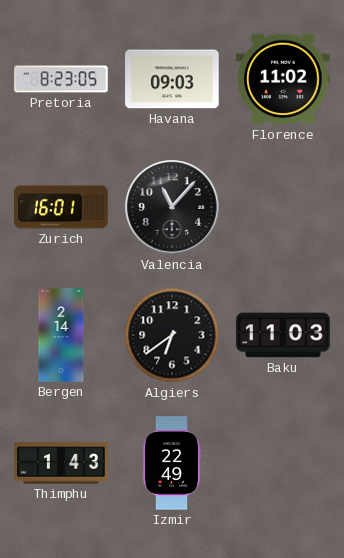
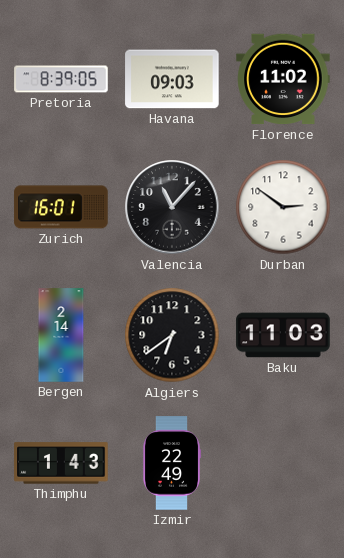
Pretoria: 8:23 -> 8:39
Durban: none -> 2:51
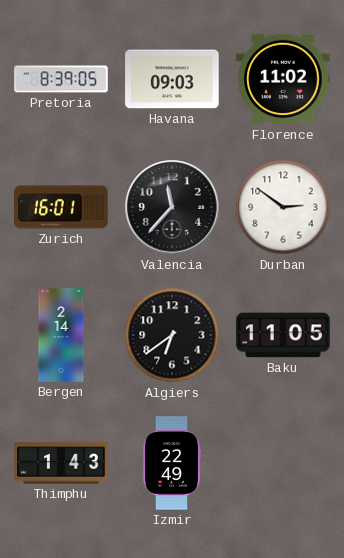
Valencia: 11:07 -> 11:37
Baku: 11:03 -> 11:05
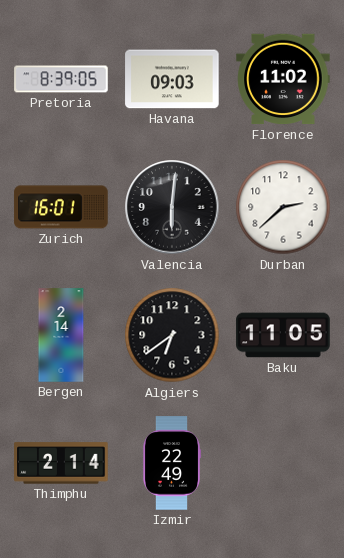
Valencia: 11:37 -> 6:01
Durban: 2:51 -> 2:38
Thimphu: 1:43 -> 2:14
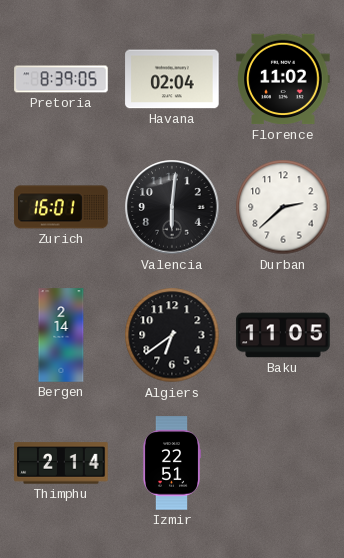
Havana: 09:03 -> 02:04
Izmir: 22:49 -> 22:51
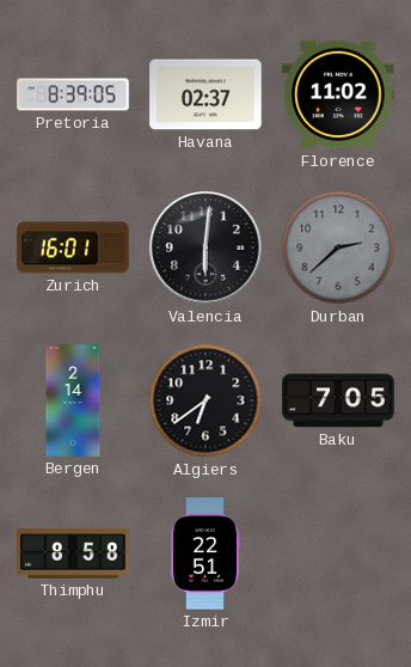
Havana: 02:04 -> 02:37
Durban dial: white -> grey
Baku: 11:05 -> 7:05
Thimphu: 2:14 -> 8:58
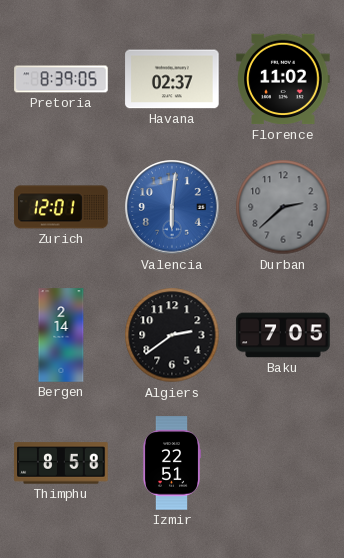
Zurich: 16:01 -> 12:01
Valencia dial: black -> blue
Algiers: 6:39 -> 2:39
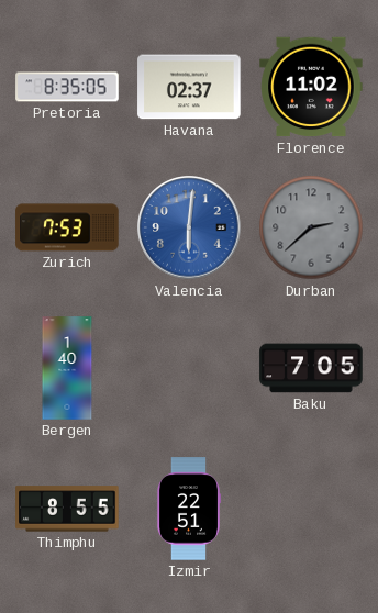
Pretoria: 8:39 -> 8:35
Zurich: 12:01 -> 7:53
Bergen: 2:14 -> 1:40
Algiers: 2:39 -> none
Thimphu: 8:58 -> 8:55
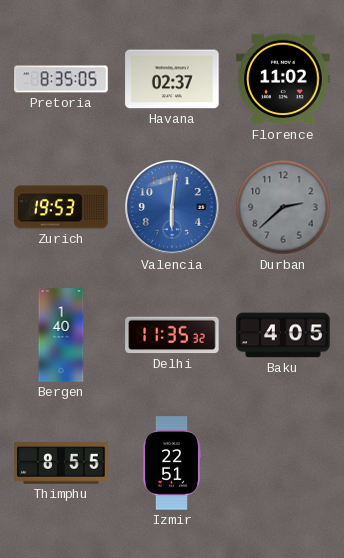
Zurich: 7:53 -> 19:53
Delhi: none -> 11:35
Baku: 7:05 -> 4:05
